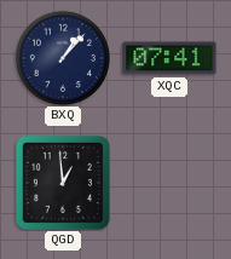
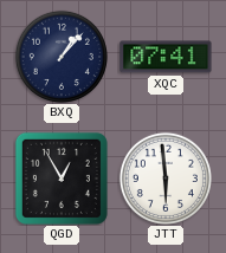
QGD: 12:59 -> 12:55
JTT: none -> 5:59
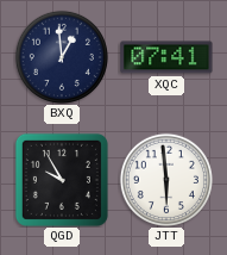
BXQ: 1:07 -> 12:59
QGD: 12:55 -> 9:55
